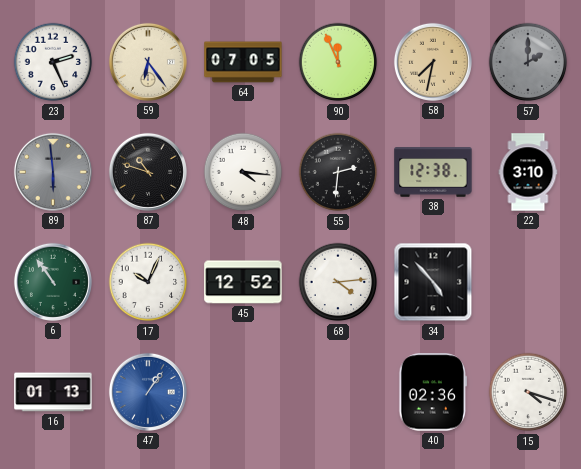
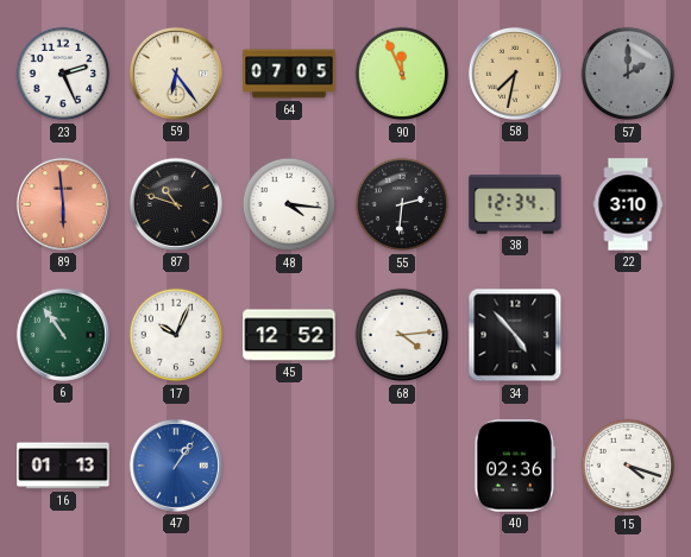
89 dial: grey -> salmon
38: 12:38 -> 12:34
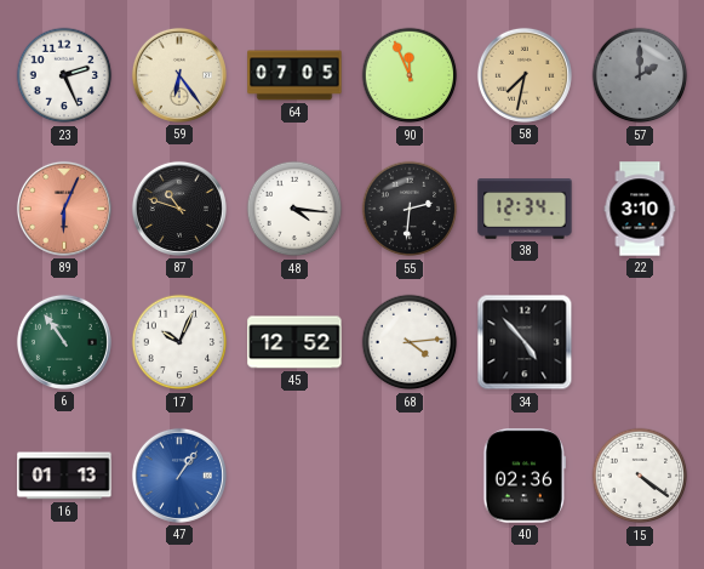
89: 5:59 -> 6:04
15: 4:18 -> 4:21
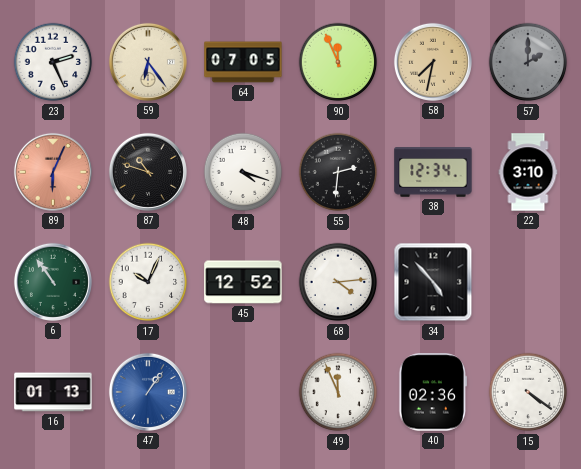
48: 4:16 -> 4:18
49: none -> 11:56
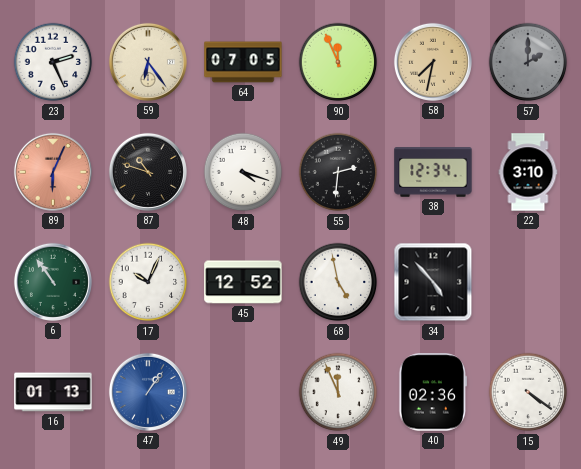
68: 4:14 -> 4:58
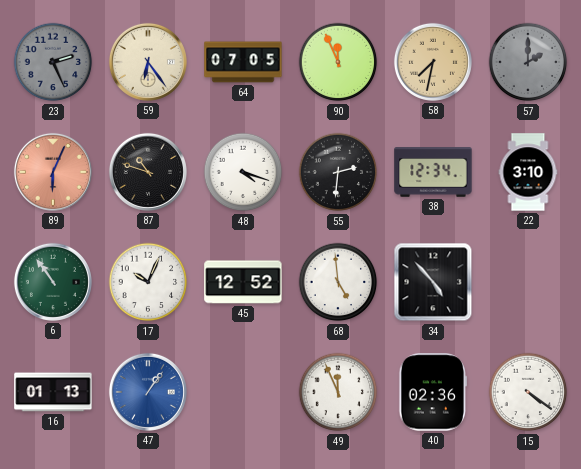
23 dial: white -> grey
68: 4:58 -> 4:59
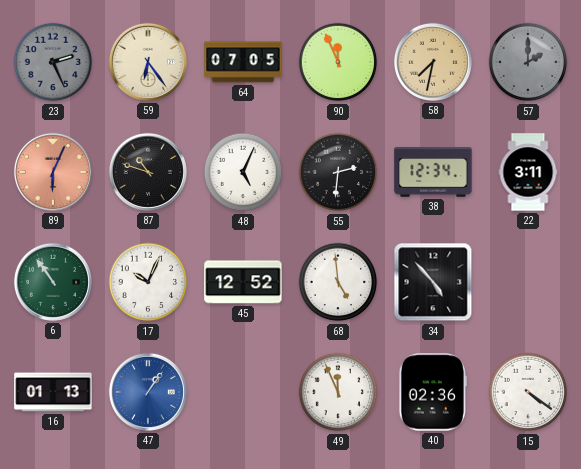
48: 4:18 -> 5:04
22: 3:10 -> 3:11
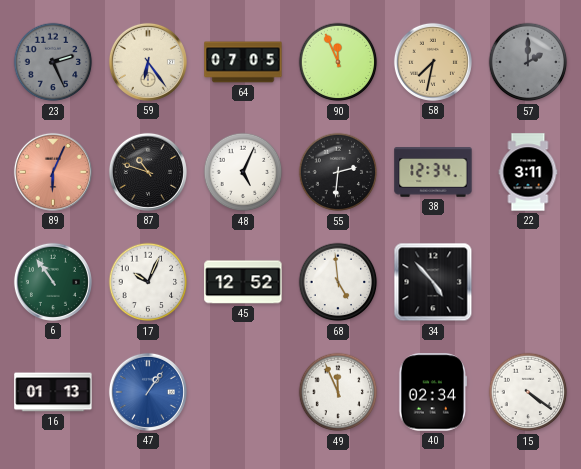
40: 02:36 -> 02:34
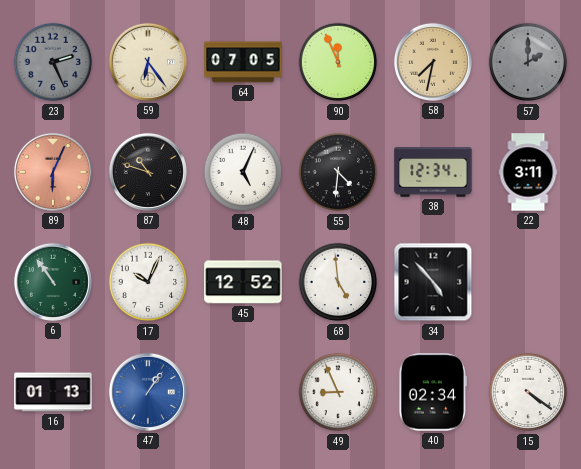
55: 2:31 -> 4:31
49: 11:56 -> 8:56
